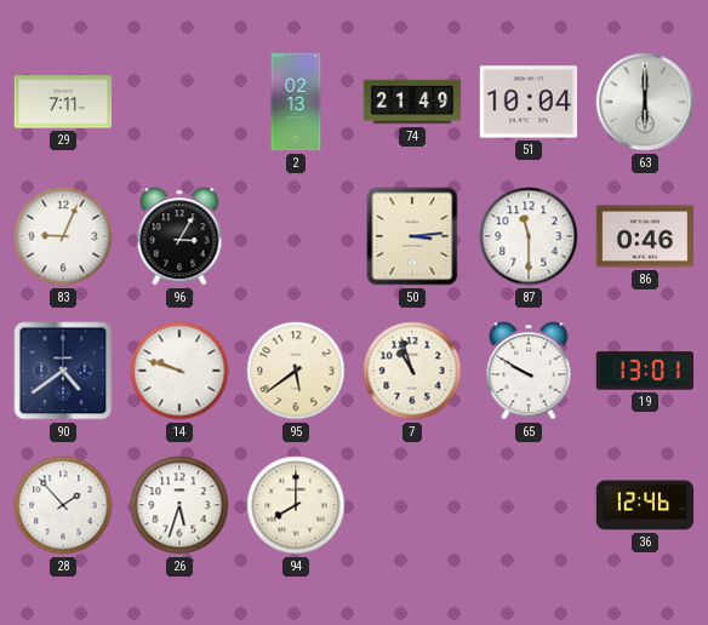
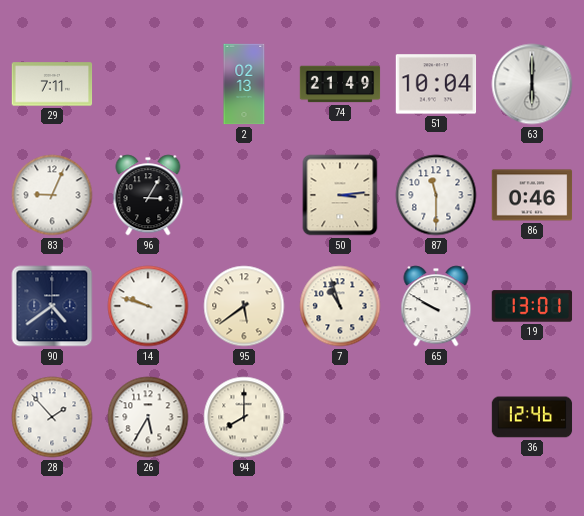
26: 5:33 -> 5:35
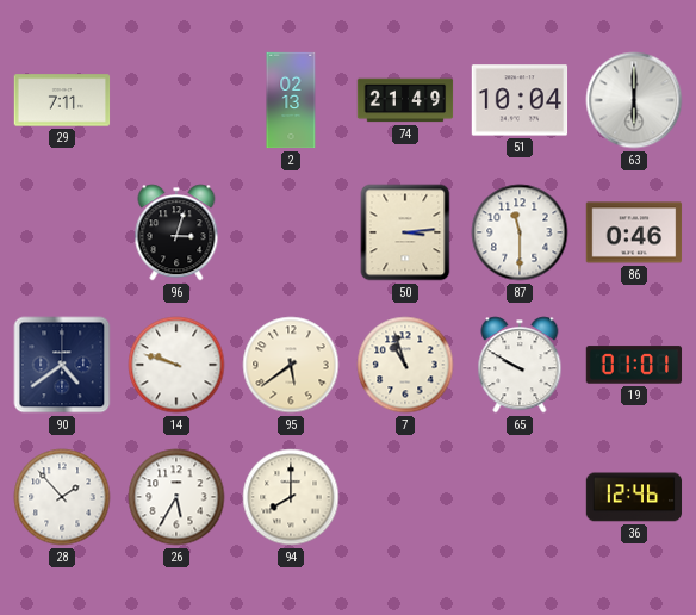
83: 9:04 -> none
96: 3:05 -> 3:03
19: 13:01 -> 01:01
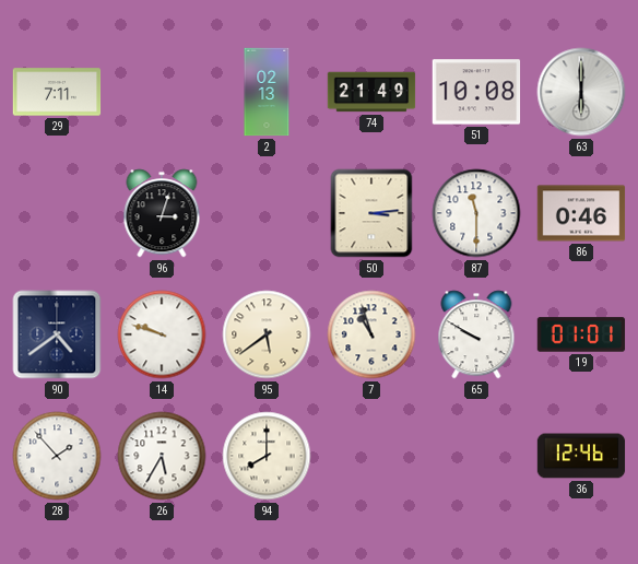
51: 10:04 -> 10:08
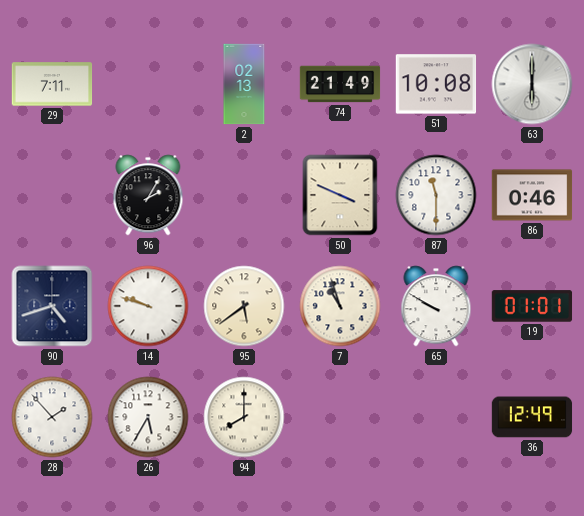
96: 3:03 -> 2:05
50: 3:14 -> 3:49
90: 4:39 -> 4:42
36: 12:46 -> 12:49
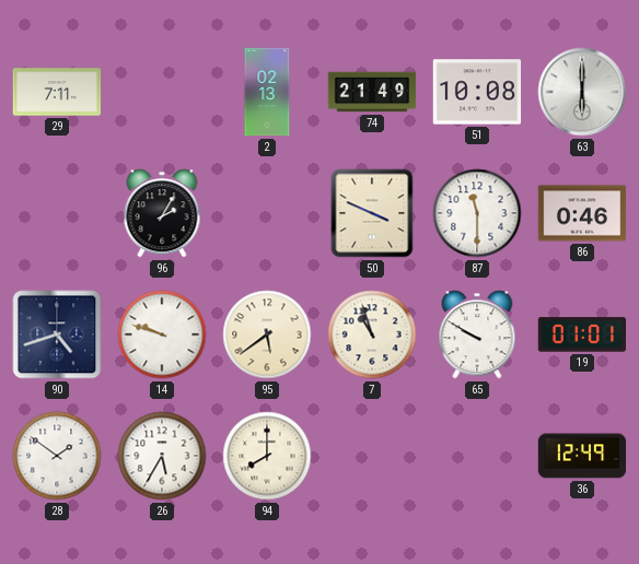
28: 1:53 -> 1:51
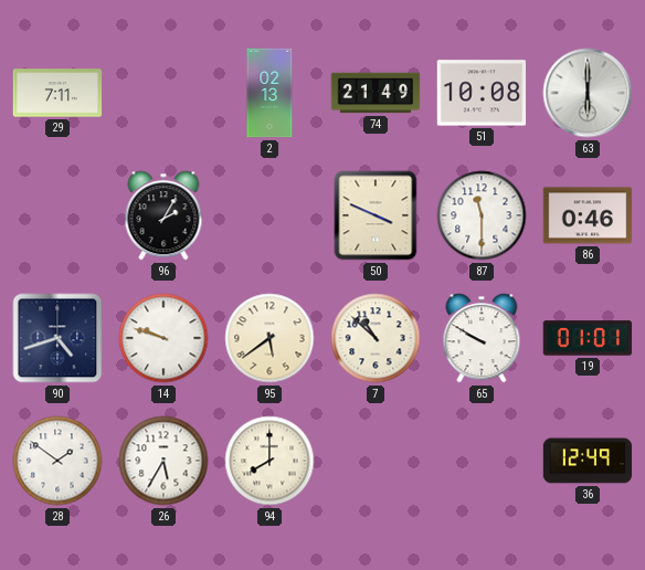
7: 10:57 -> 10:52
